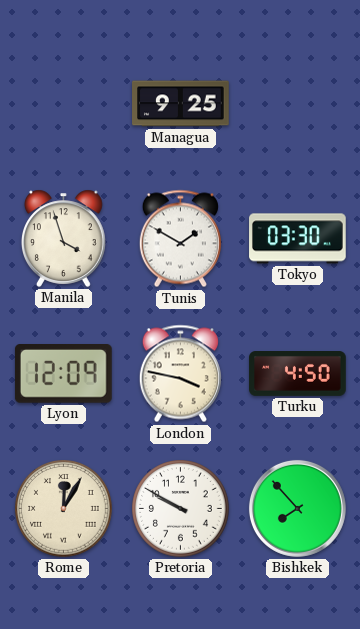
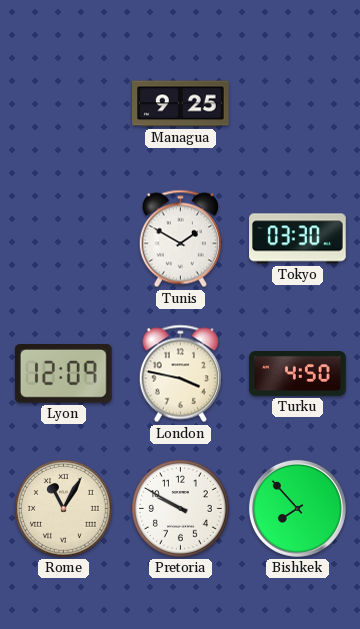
Manila: 3:57 -> none
Rome: 12:05 -> 11:05
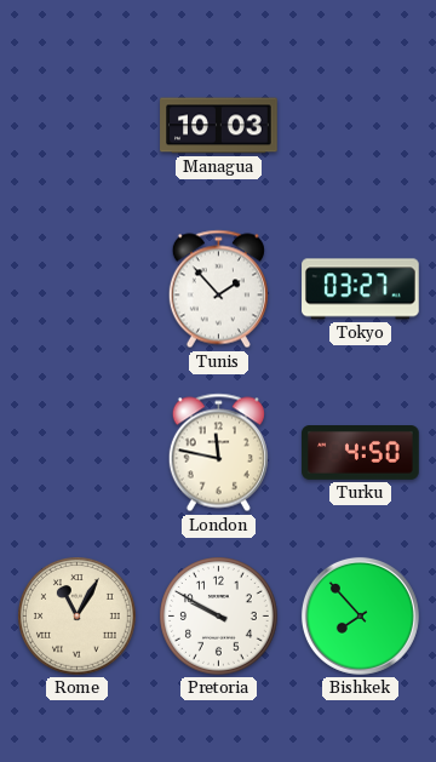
Managua: 9:25 -> 10:03
Tunis: 1:50 -> 1:53
Tokyo: 03:30 -> 03:27
Lyon: 12:09 -> none
London: 3:47 -> 11:47
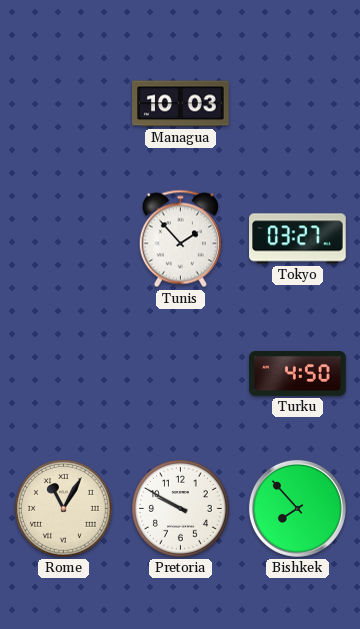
London: 11:47 -> none
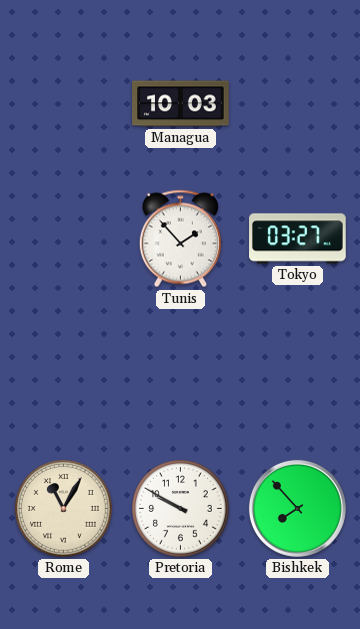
Turku: 4:50 -> none
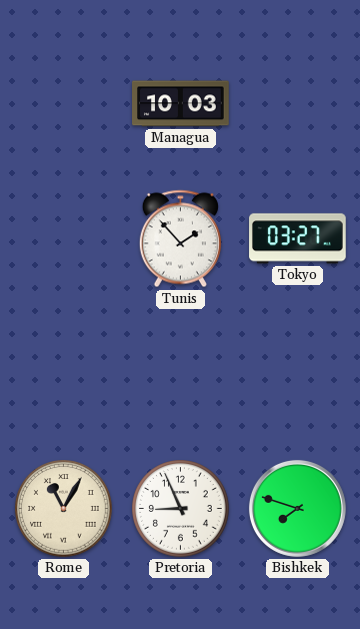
Pretoria: 9:50 -> 8:56
Bishkek: 7:53 -> 7:48
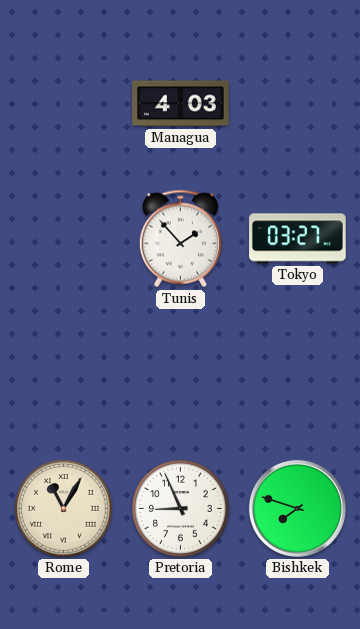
Managua: 10:03 -> 4:03
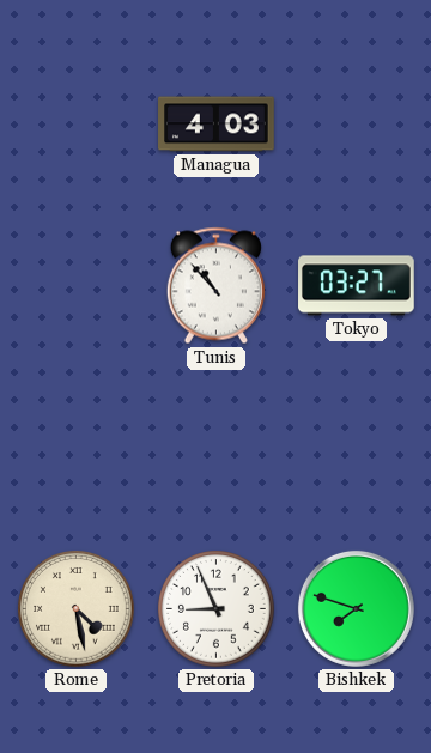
Tunis: 1:53 -> 10:53
Rome: 11:05 -> 4:28
